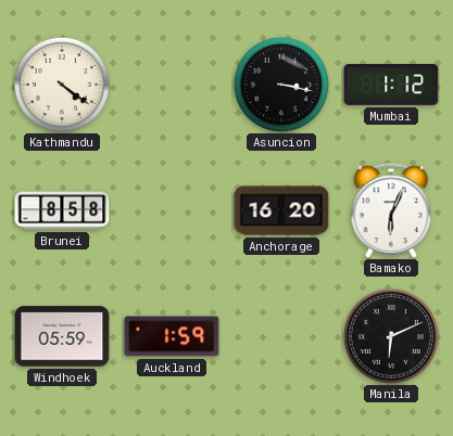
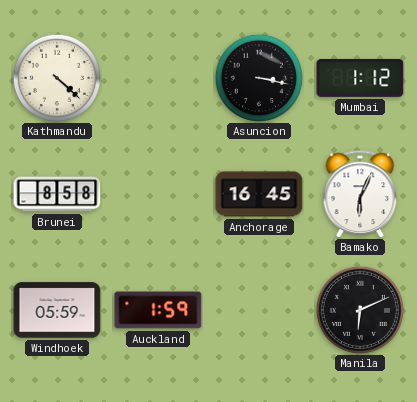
Kathmandu: 4:21 -> 4:22
Anchorage: 16:20 -> 16:45
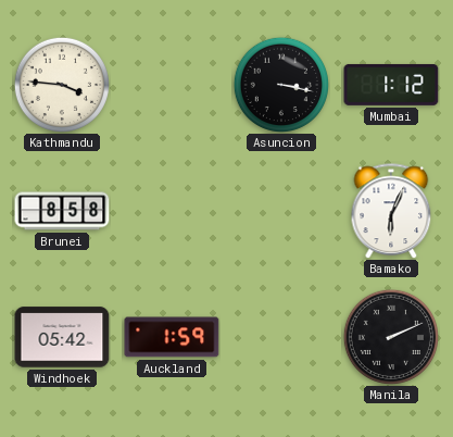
Kathmandu: 4:22 -> 3:46
Anchorage: 16:45 -> none
Windhoek: 05:59 -> 05:42
Manila: 6:11 -> 2:11
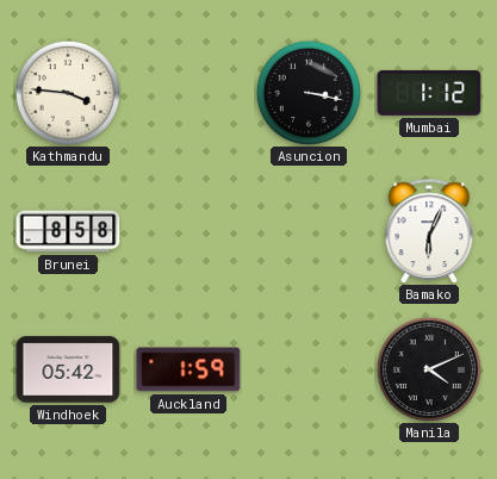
Manila: 2:11 -> 4:11
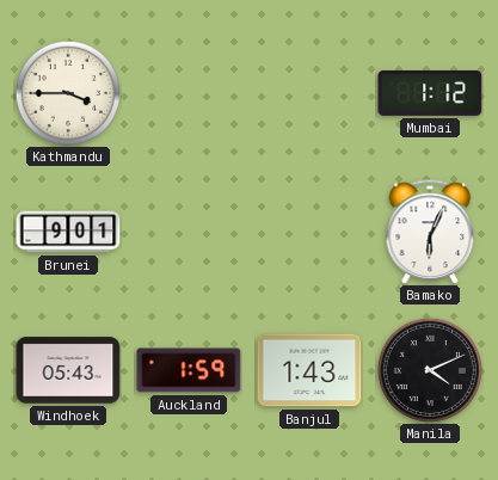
Kathmandu: 3:46 -> 3:45
Asuncion: 3:17 -> none
Brunei: 8:58 -> 9:01
Windhoek: 05:42 -> 05:43
Banjul: none -> 1:43
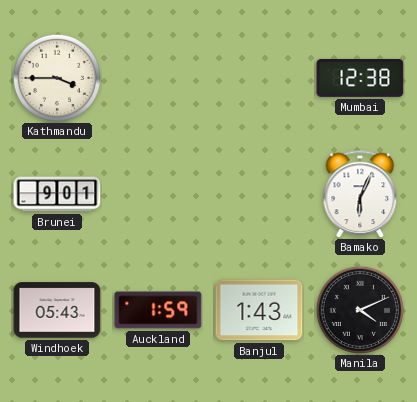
Mumbai: 1:12 -> 12:38
